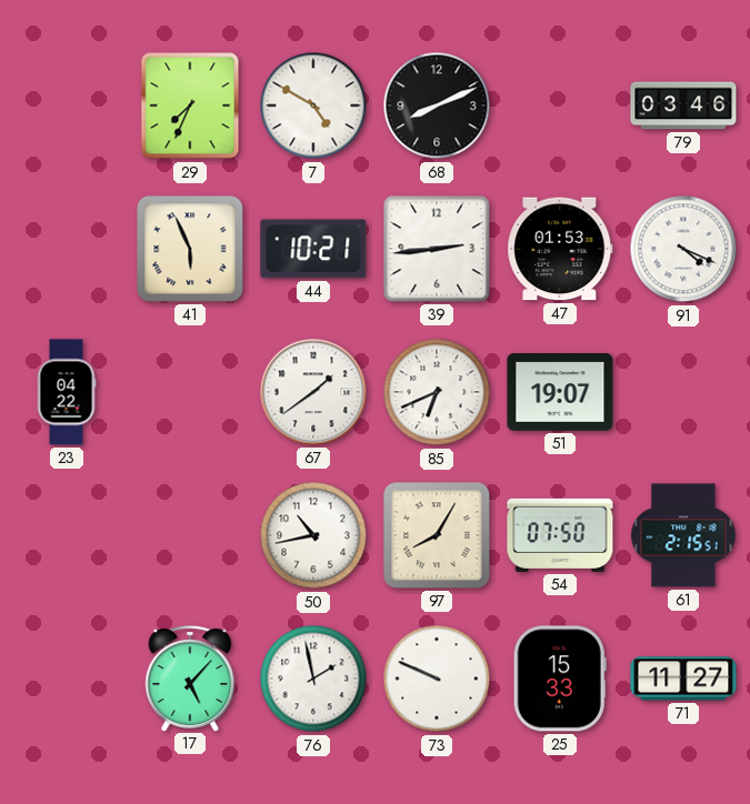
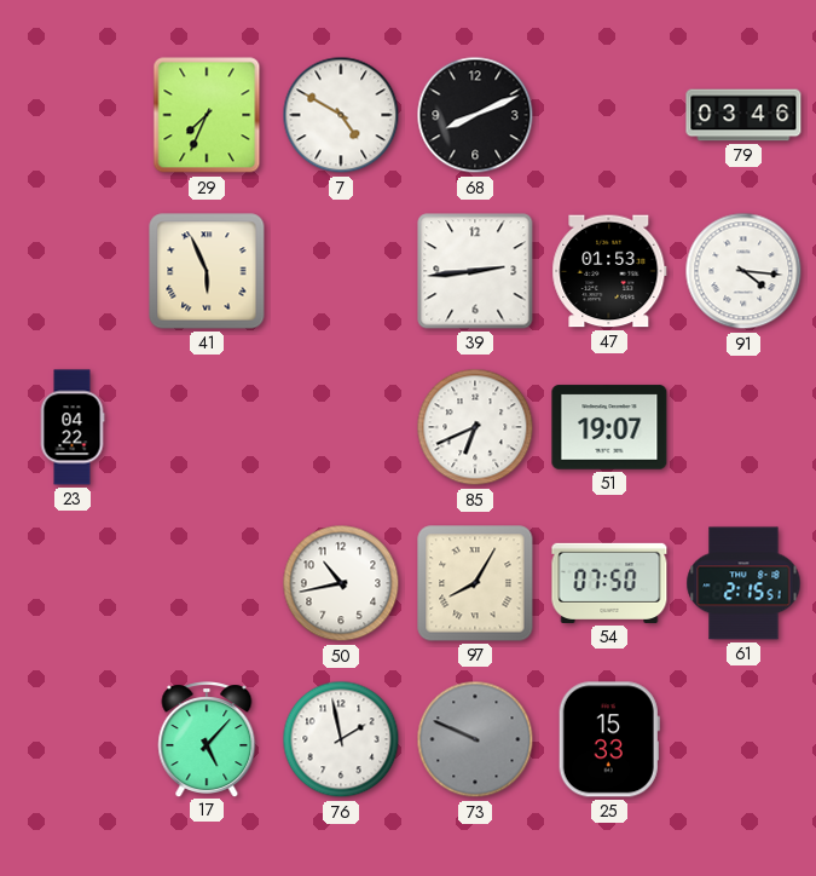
44: 10:21 -> none
91: 4:19 -> 4:16
67: 1:39 -> none
73 dial: white -> grey
71: 11:27 -> none
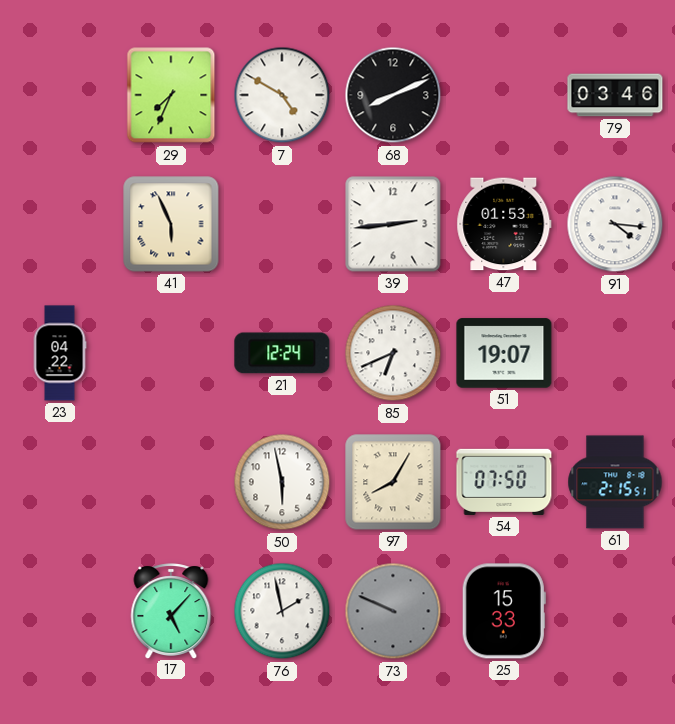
21: none -> 12:24
50: 10:43 -> 5:58
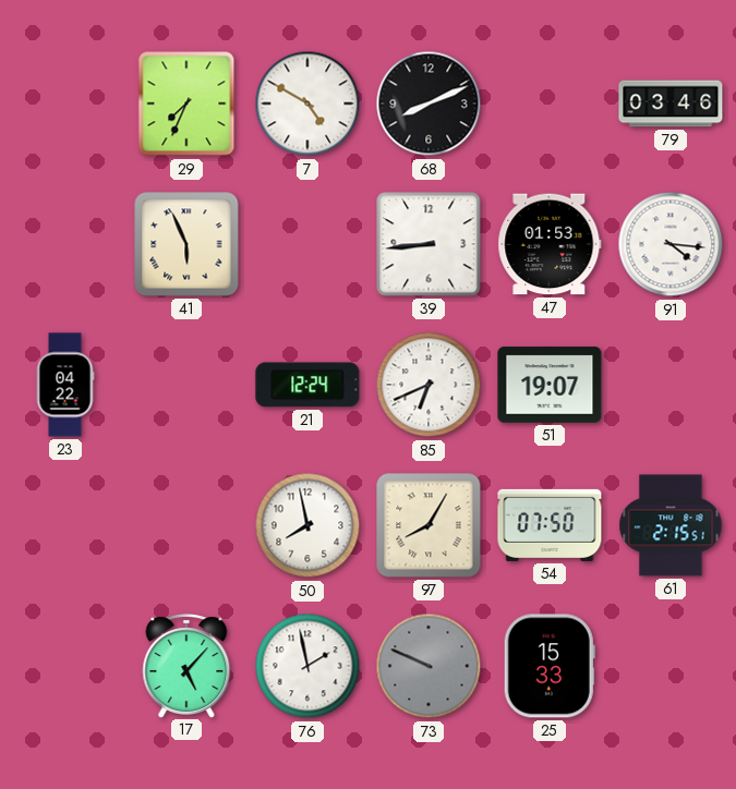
39: 2:44 -> 8:44
50: 5:58 -> 7:58
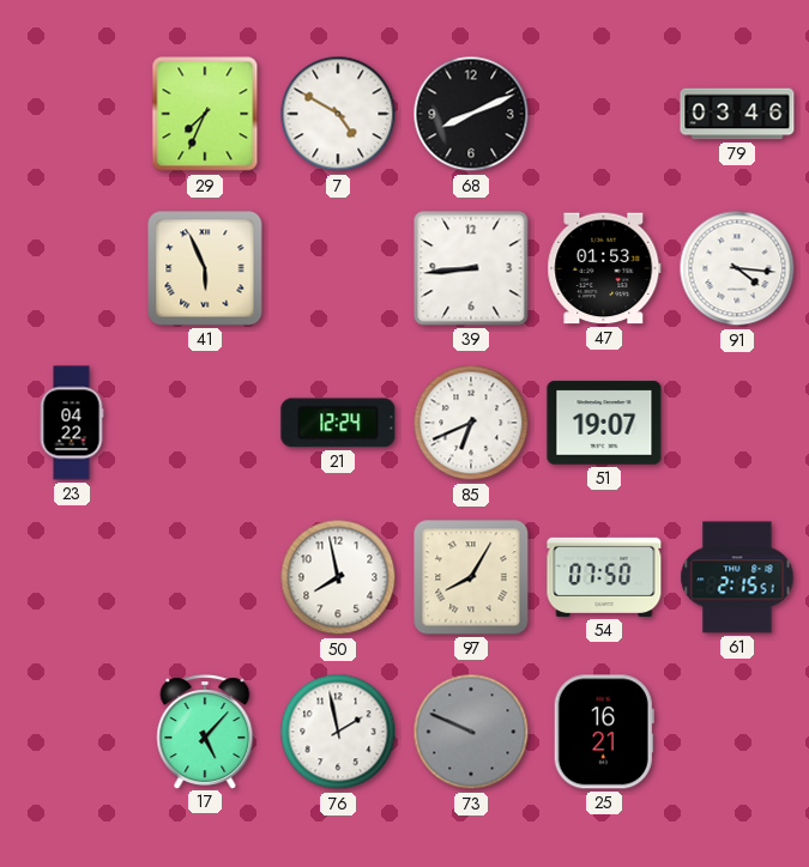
25: 15:33 -> 16:21
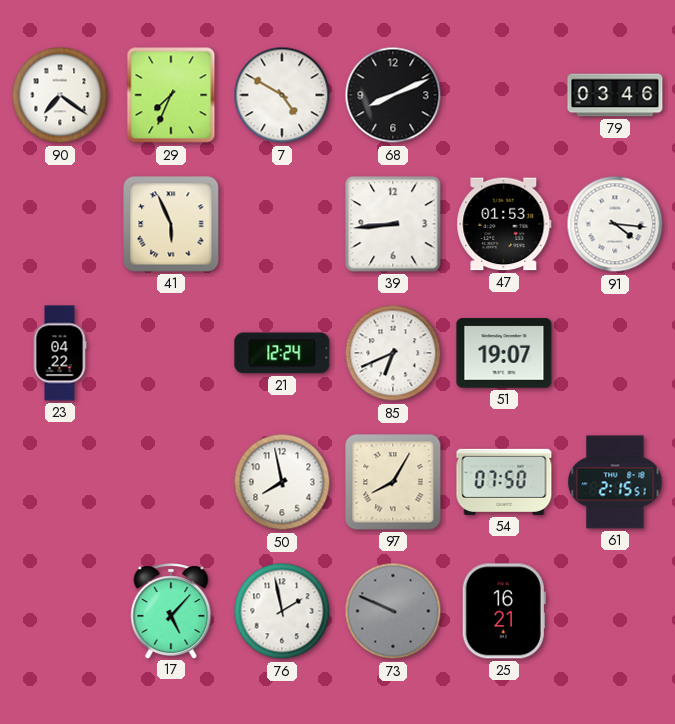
90: none -> 7:21
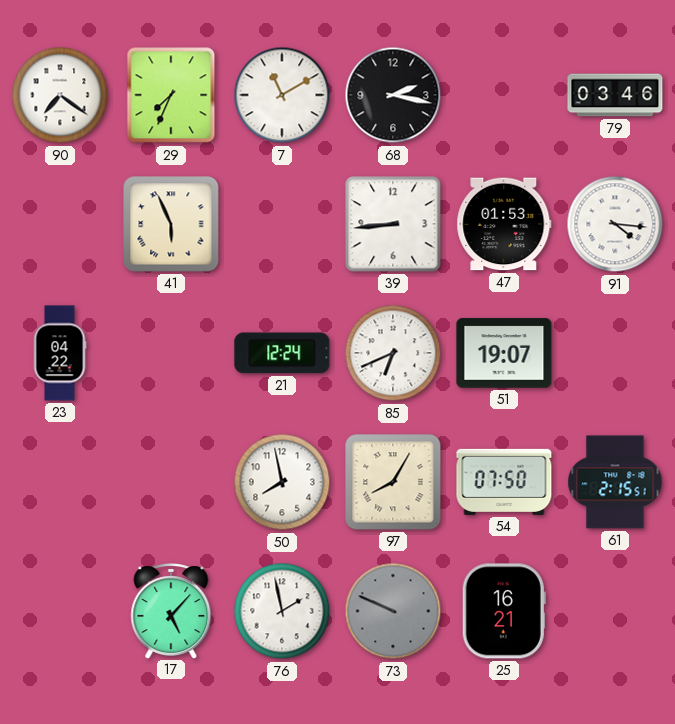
7: 4:50 -> 11:10
68: 8:11 -> 2:17
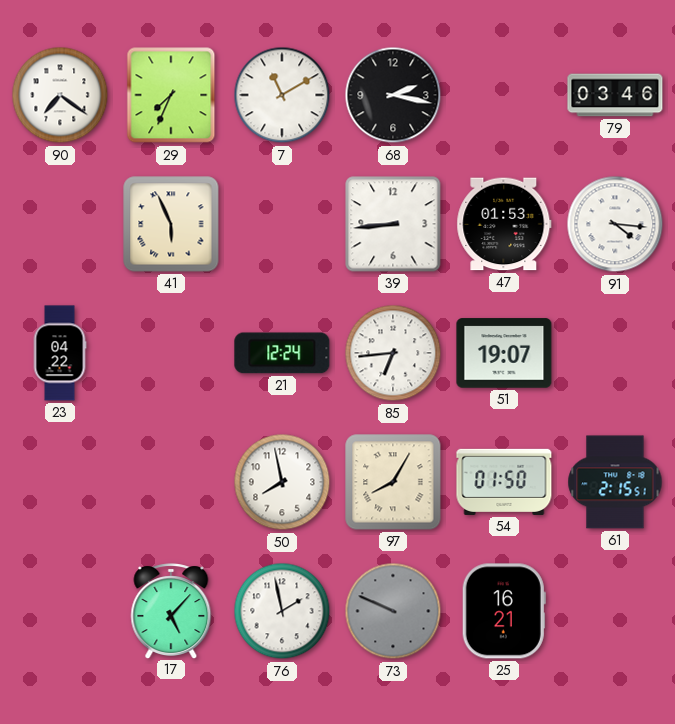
85: 6:41 -> 6:44
54: 07:50 -> 01:50
